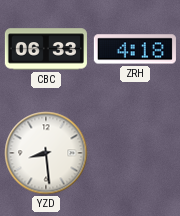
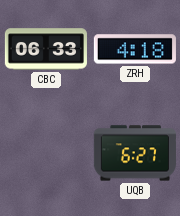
YZD: 8:29 -> none
UQB: none -> 6:27
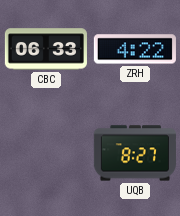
ZRH: 4:18 -> 4:22
UQB: 6:27 -> 8:27
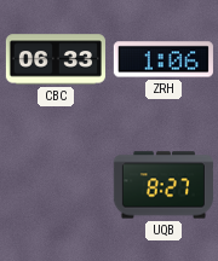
ZRH: 4:22 -> 1:06
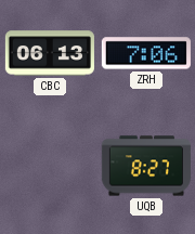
CBC: 06:33 -> 06:13
ZRH: 1:06 -> 7:06
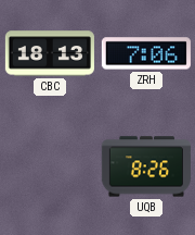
CBC: 06:13 -> 18:13
UQB: 8:27 -> 8:26
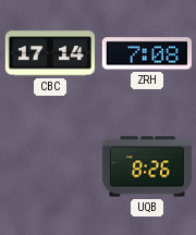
CBC: 18:13 -> 17:14
ZRH: 7:06 -> 7:08
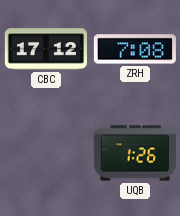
CBC: 17:14 -> 17:12
UQB: 8:26 -> 1:26
